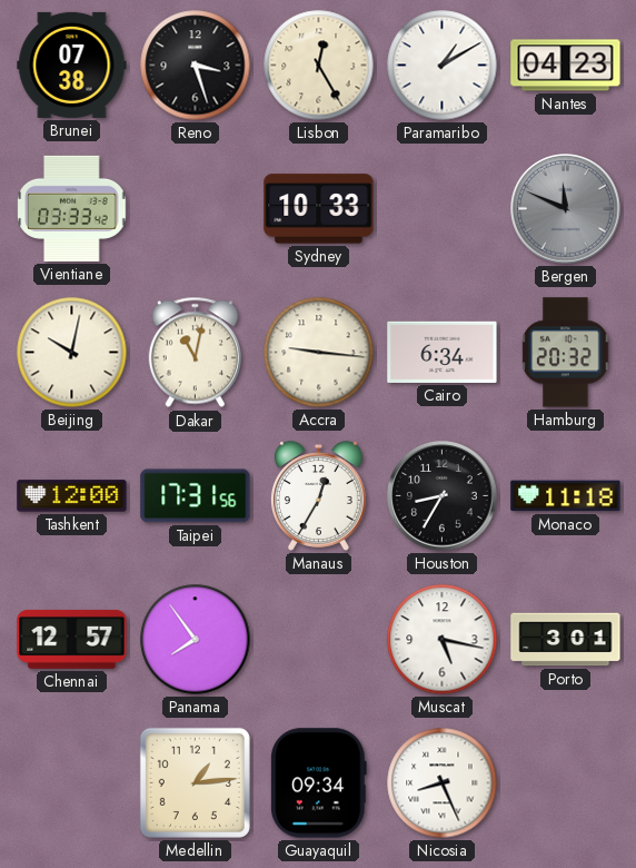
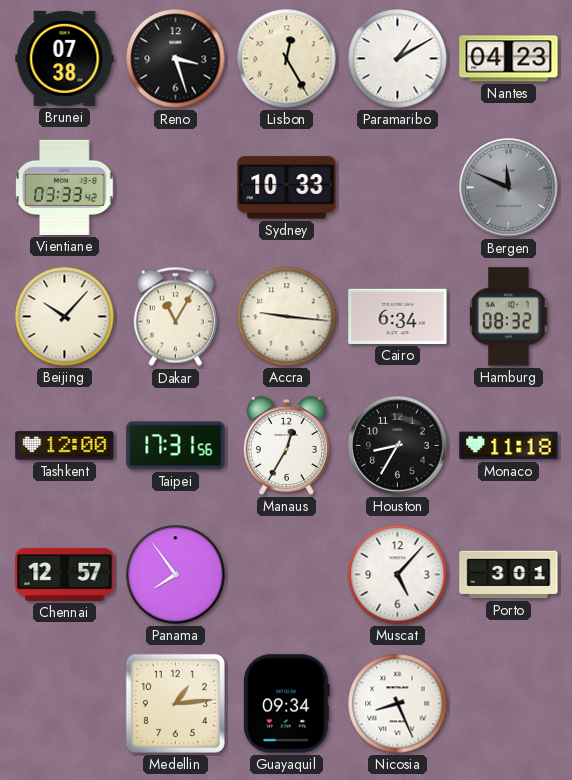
Beijing: 10:02 -> 10:07
Dakar: 11:02 -> 11:05
Hamburg: 20:32 -> 08:32
Muscat: 5:17 -> 5:07
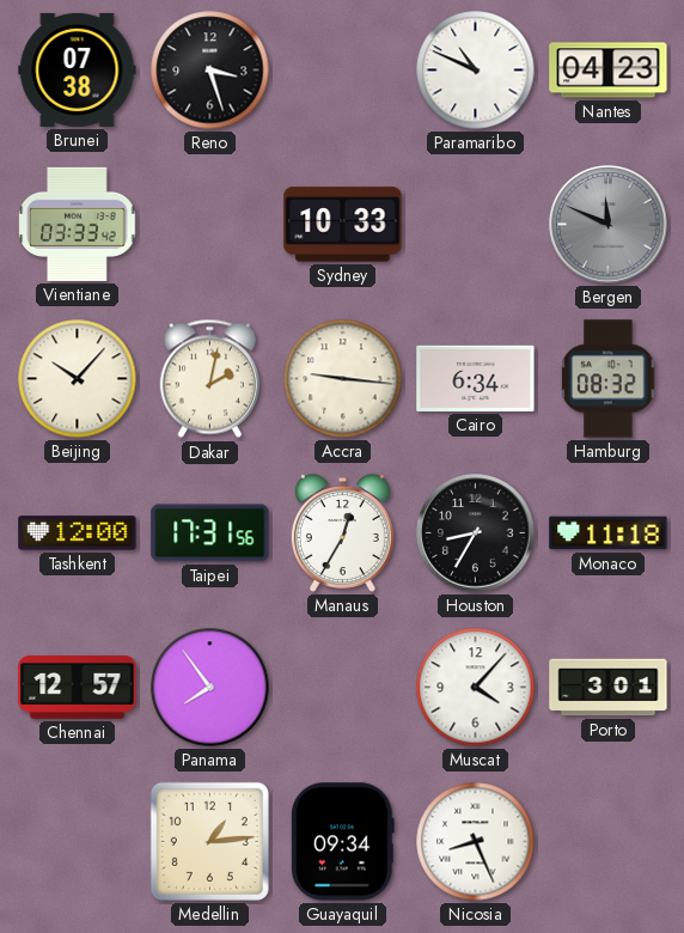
Lisbon: 12:25 -> none
Paramaribo: 1:10 -> 10:49
Dakar: 11:05 -> 2:02
Muscat: 5:07 -> 4:07
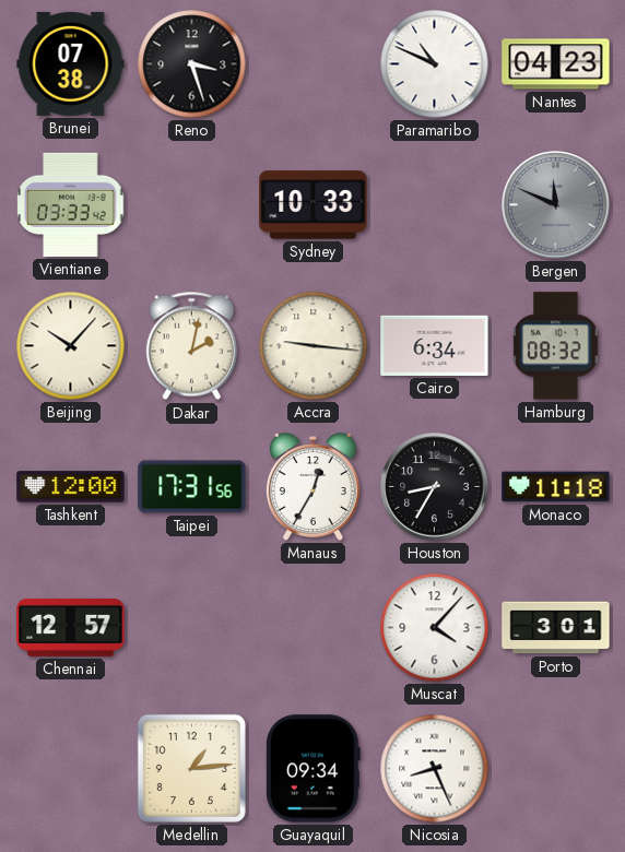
Panama: 7:54 -> none
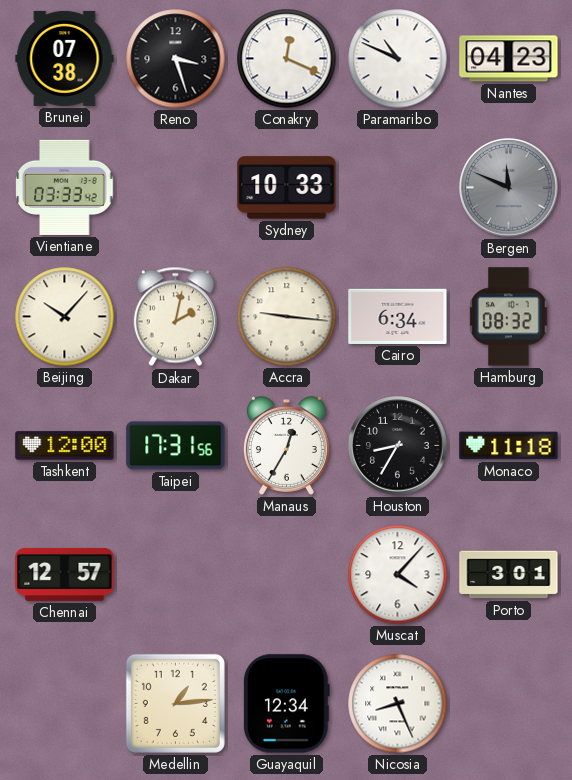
Conakry: none -> 12:19
Guayaquil: 09:34 -> 12:34
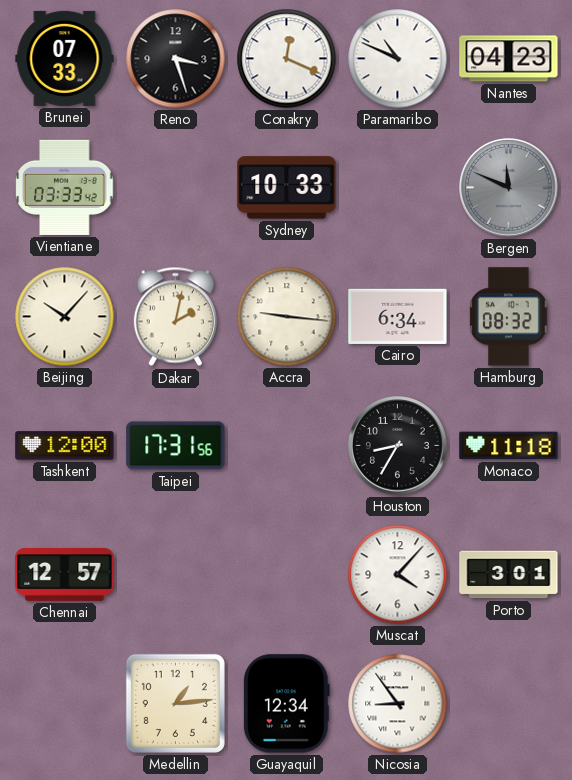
Brunei: 07:38 -> 07:33
Manaus: 12:35 -> none
Nicosia: 8:26 -> 8:54
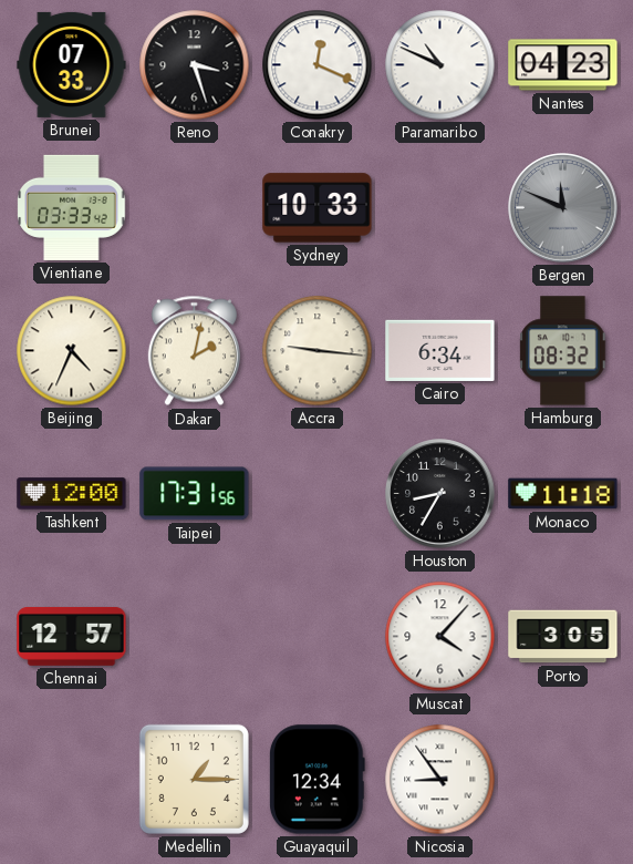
Beijing: 10:07 -> 4:34
Porto: 3:01 -> 3:05
Medellin: 1:14 -> 1:15
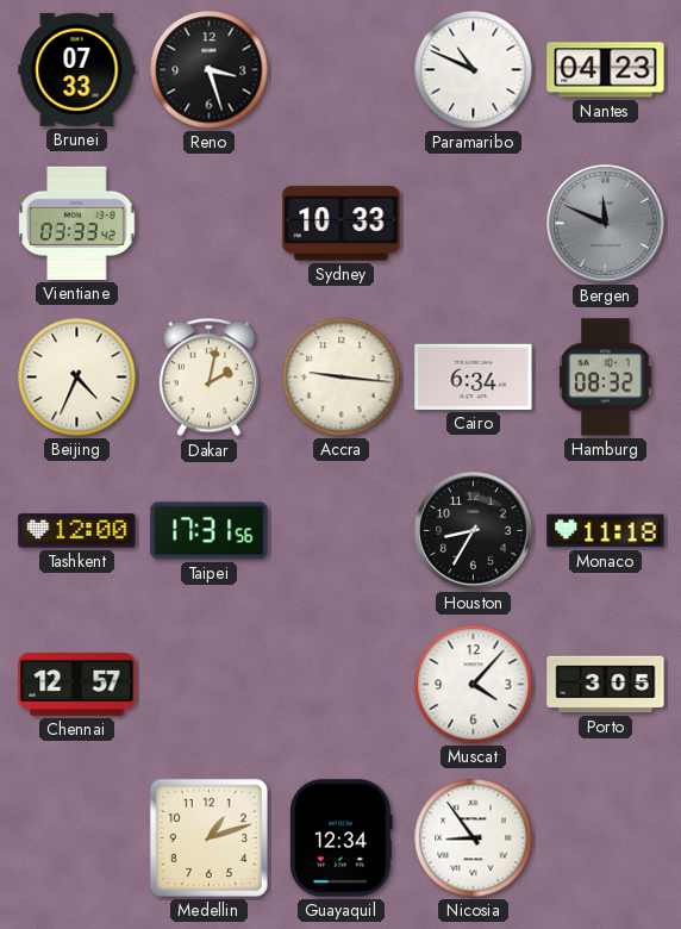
Conakry: 12:19 -> none
Medellin: 1:15 -> 1:12
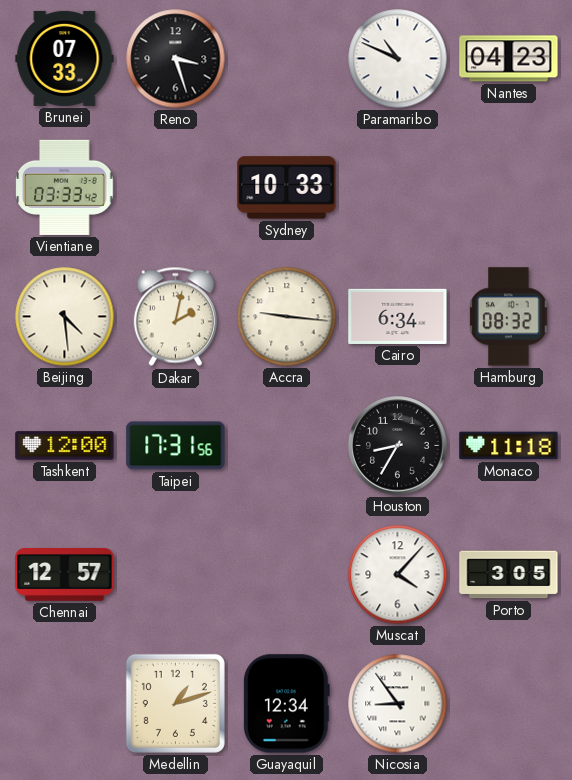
Bergen: 11:49 -> none
Beijing: 4:34 -> 4:29
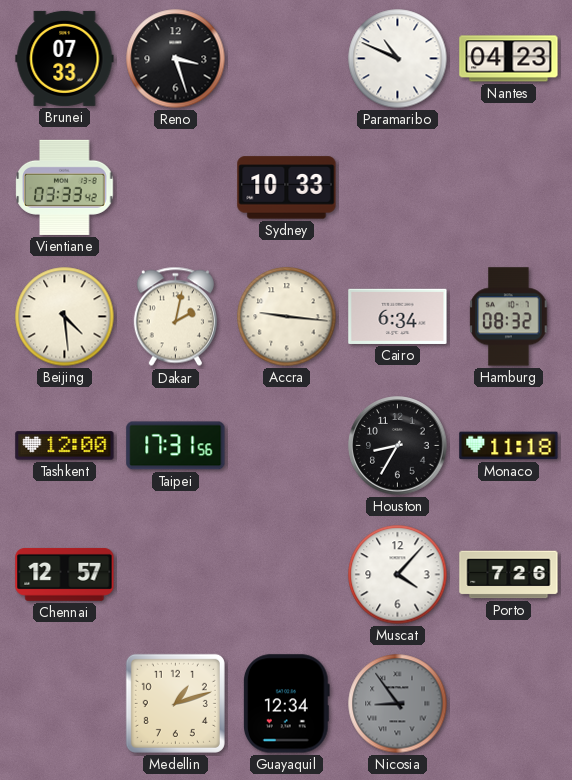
Porto: 3:05 -> 7:26
Nicosia dial: white -> grey
